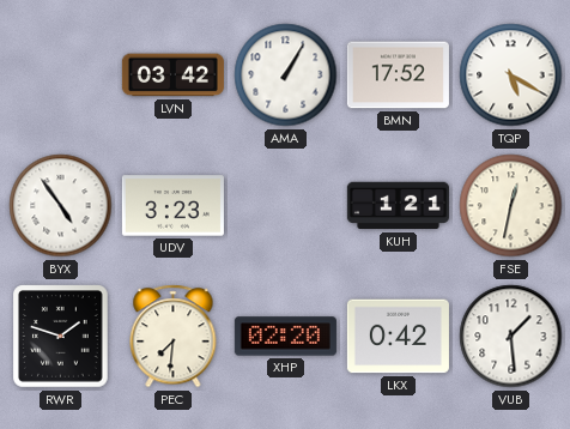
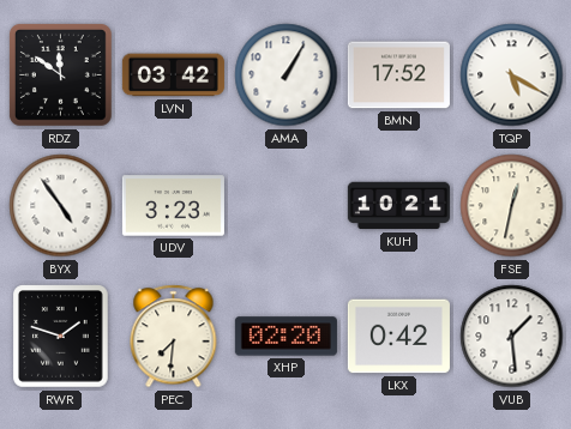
RDZ: none -> 11:51
KUH: 1:21 -> 10:21
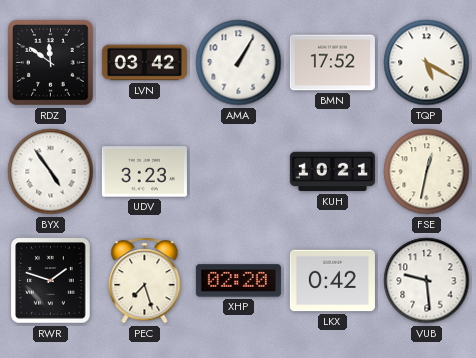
PEC: 7:31 -> 7:27
VUB: 1:29 -> 9:29
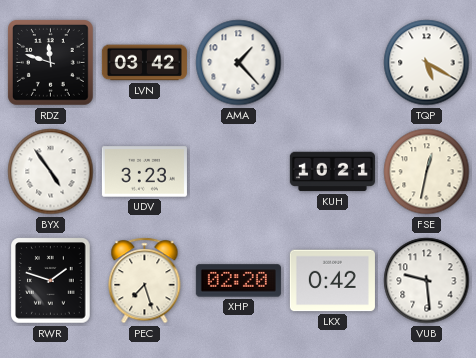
RDZ: 11:51 -> 11:48
AMA: 1:05 -> 1:23
BMN: 17:52 -> none
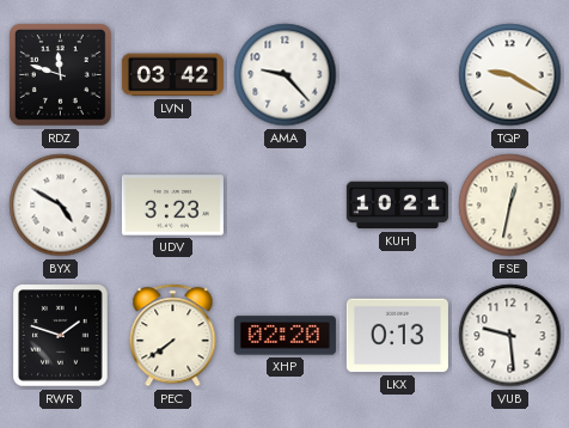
AMA: 1:23 -> 9:23
TQP: 5:20 -> 9:20
BYX: 4:54 -> 4:50
PEC: 7:27 -> 7:39
LKX: 0:42 -> 0:13
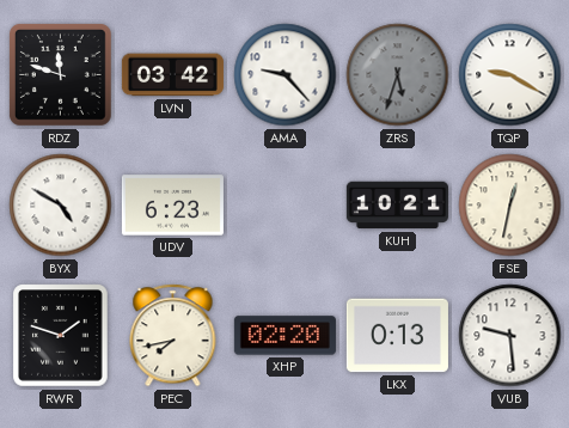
ZRS: none -> 5:33
UDV: 3:23 -> 6:23
PEC: 7:39 -> 7:43
